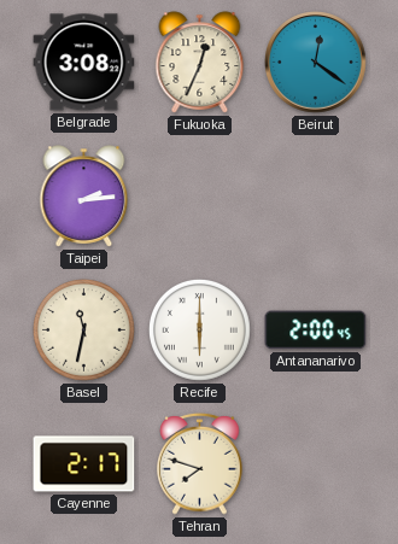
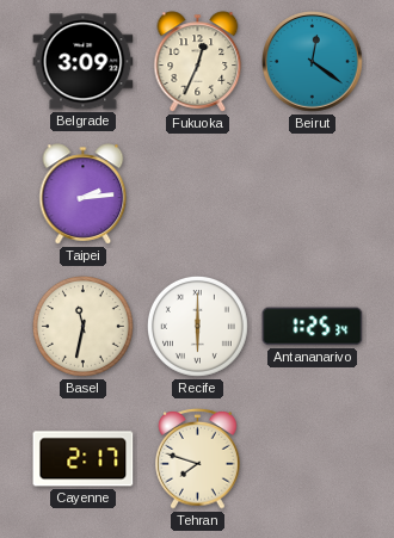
Belgrade: 3:08 -> 3:09
Antananarivo: 2:00 -> 1:25
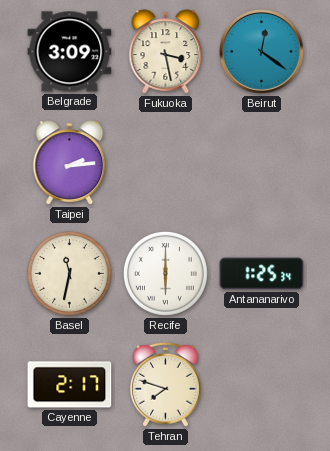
Fukuoka: 12:34 -> 3:28
